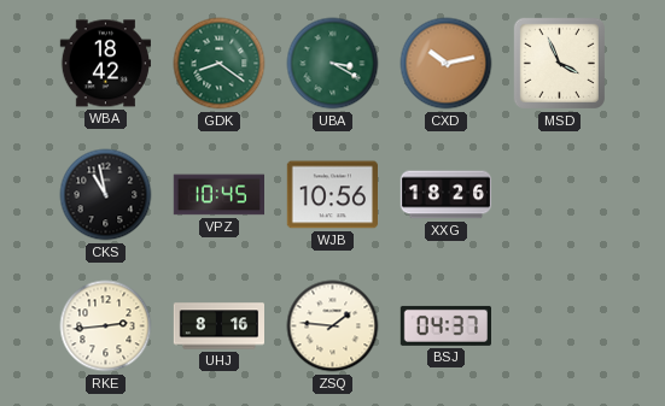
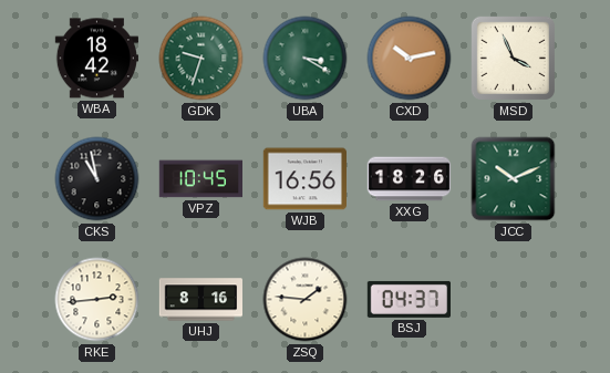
GDK: 8:21 -> 9:33
WJB: 10:56 -> 16:56
JCC: none -> 10:11
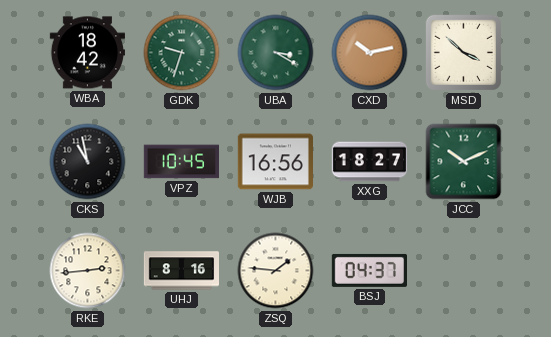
MSD: 3:56 -> 3:52
XXG: 18:26 -> 18:27
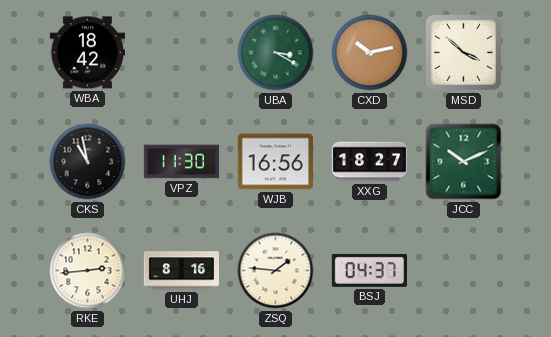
GDK: 9:33 -> none
VPZ: 10:45 -> 11:30
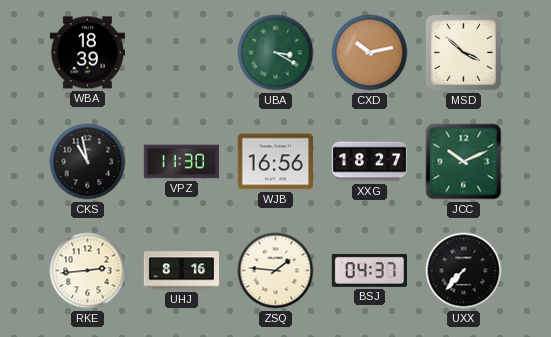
WBA: 18:42 -> 18:39
UXX: none -> 7:37
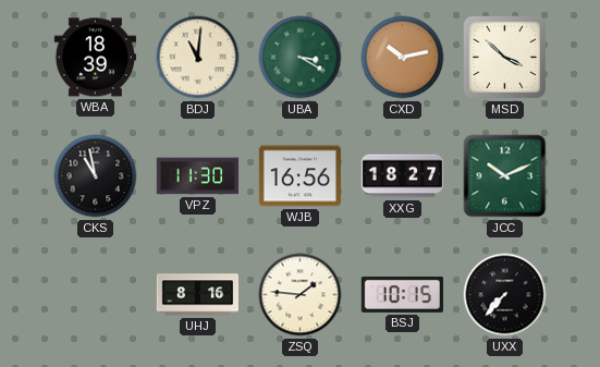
BDJ: none -> 11:01
RKE: 2:44 -> none
BSJ: 04:37 -> 10:15
